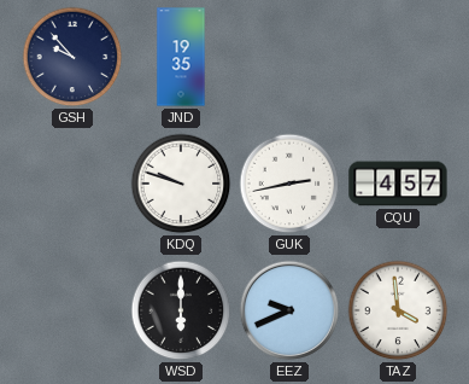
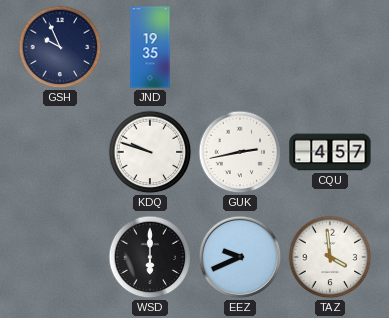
GSH: 9:53 -> 9:56
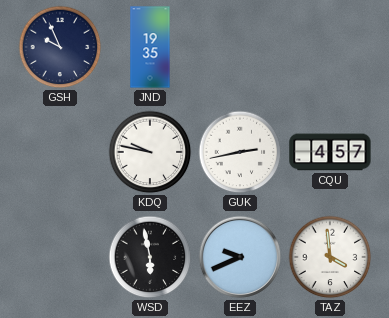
KDQ: 9:48 -> 9:47
WSD: 6:00 -> 5:58
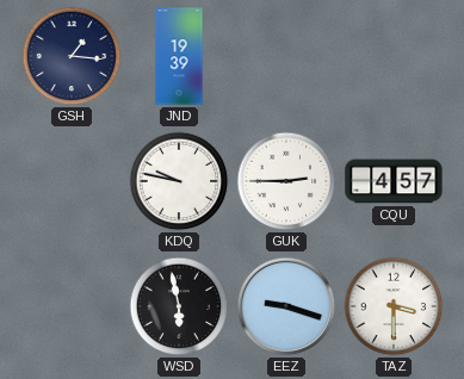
GSH: 9:56 -> 1:16
JND: 19:35 -> 19:39
GUK: 2:43 -> 2:45
EEZ: 9:41 -> 9:18
TAZ: 3:59 -> 3:30
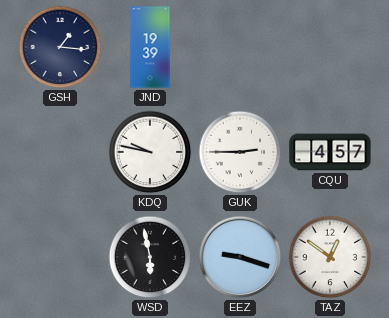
TAZ: 3:30 -> 12:51
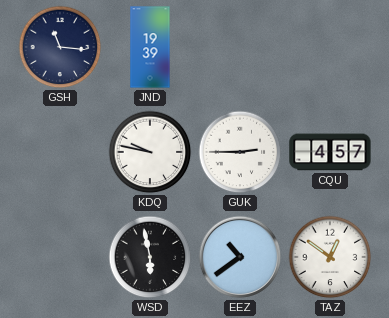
GSH: 1:16 -> 11:16
EEZ: 9:18 -> 10:39
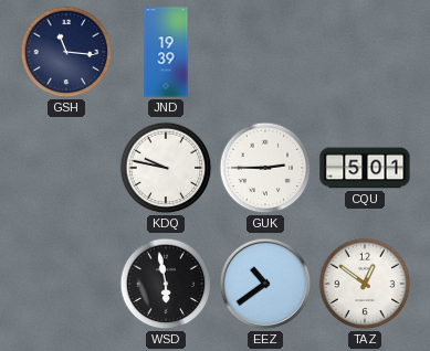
CQU: 4:57 -> 5:01
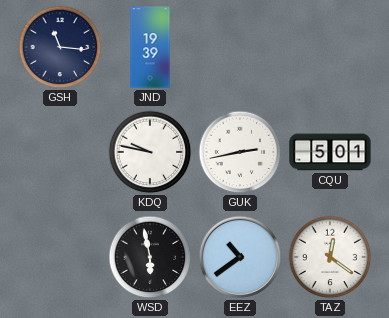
GUK: 2:45 -> 2:43
TAZ: 12:51 -> 12:21
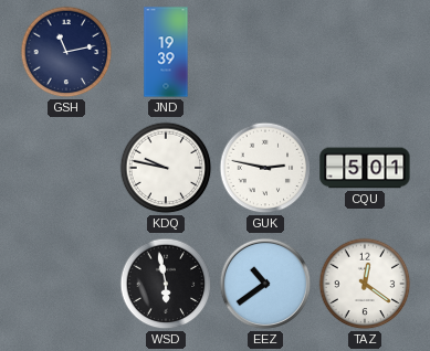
GSH: 11:16 -> 11:13
GUK: 2:43 -> 2:47
